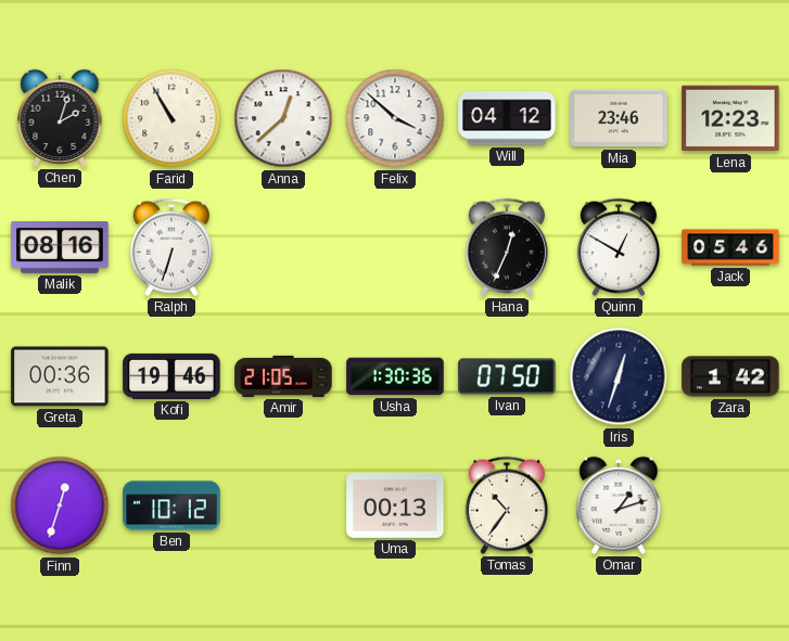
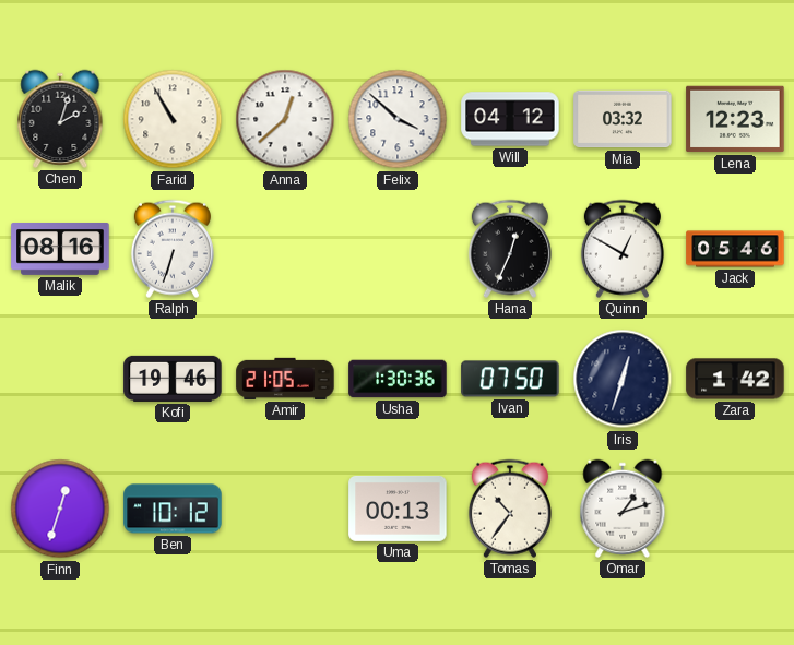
Mia: 23:46 -> 03:32
Greta: 00:36 -> none
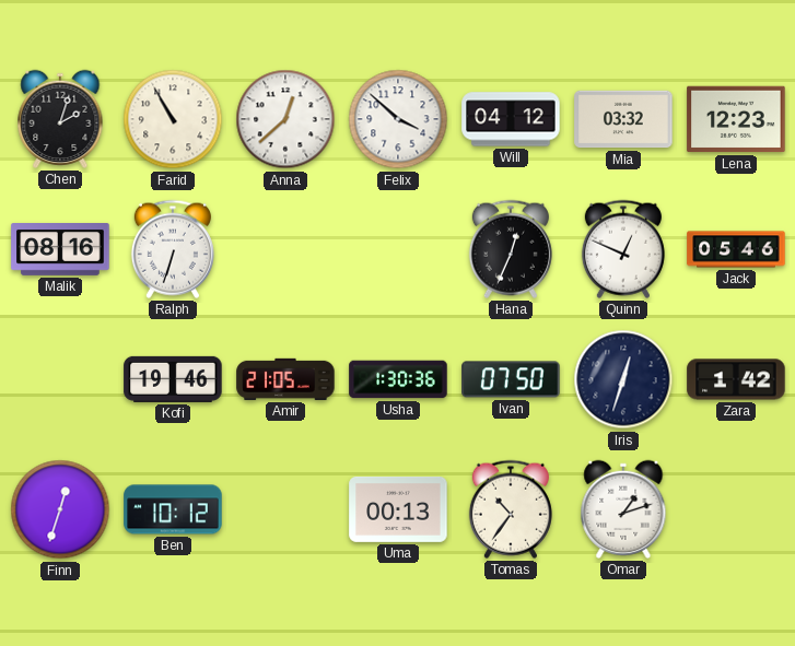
Quinn: 12:50 -> 12:49
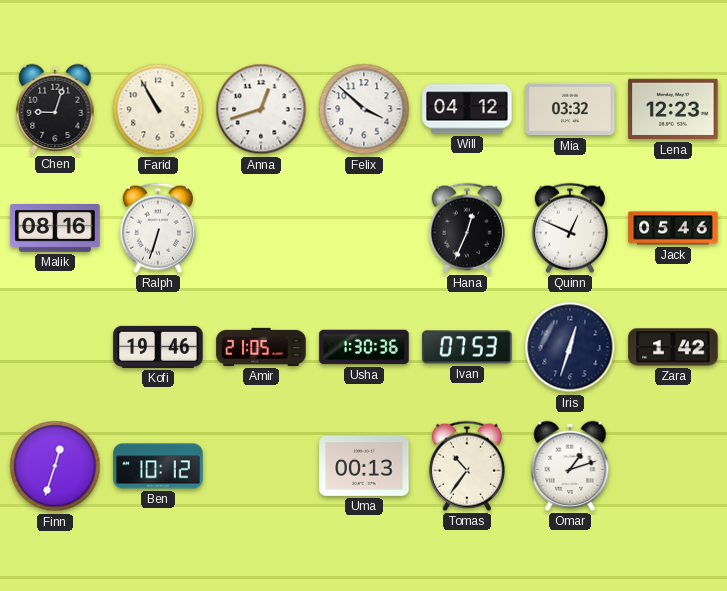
Chen: 2:03 -> 9:03
Anna: 12:38 -> 12:42
Ivan: 07:50 -> 07:53
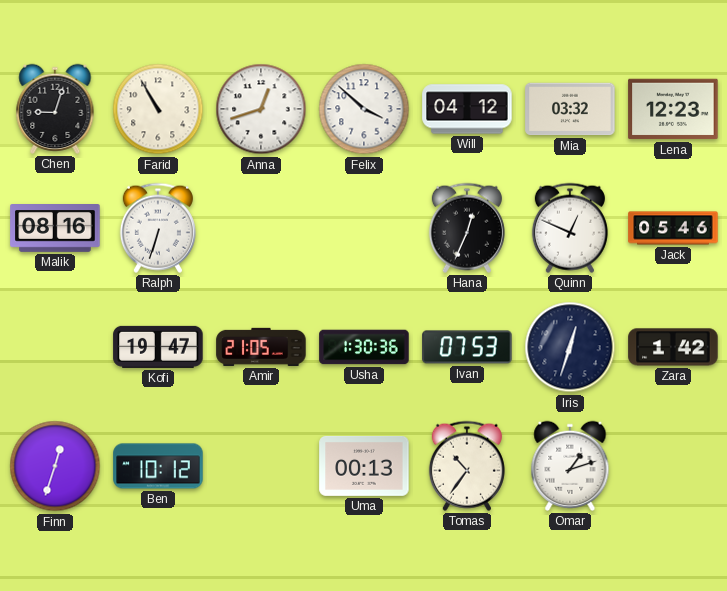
Kofi: 19:46 -> 19:47
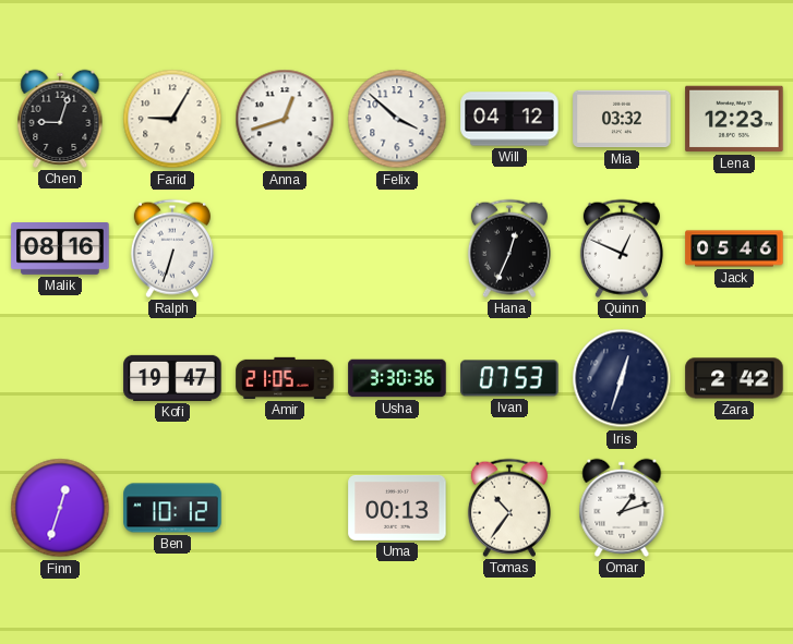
Farid: 10:55 -> 9:05
Usha: 1:30 -> 3:30
Zara: 1:42 -> 2:42
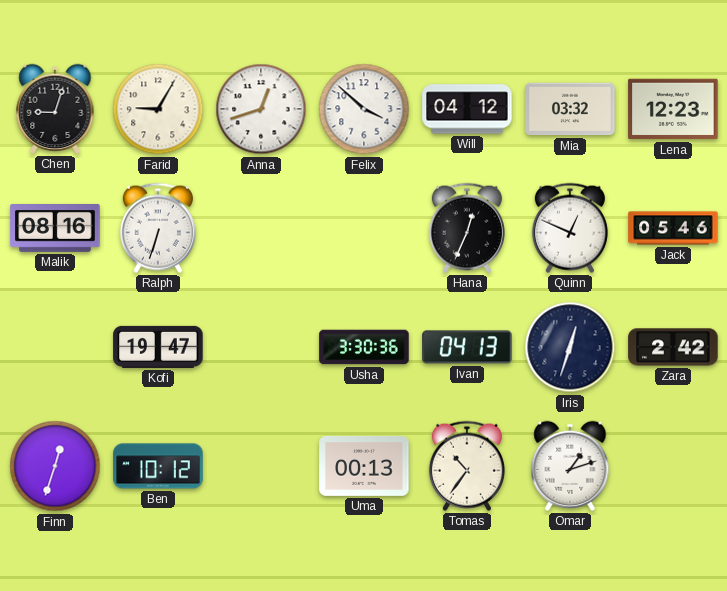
Amir: 21:05 -> none
Ivan: 07:53 -> 04:13
